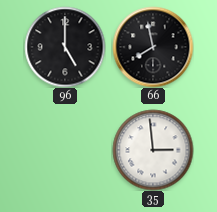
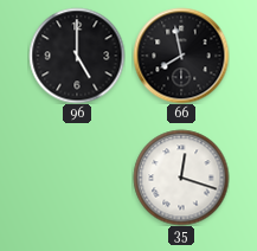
35: 2:59 -> 12:18
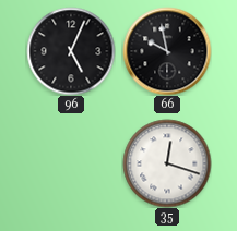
96: 5:00 -> 5:04
66: 7:58 -> 9:58
